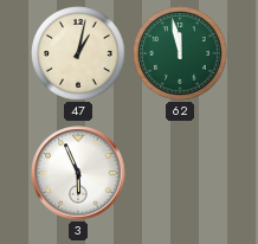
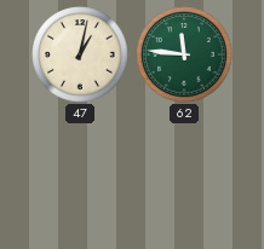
62: 11:58 -> 11:46
3: 5:56 -> none
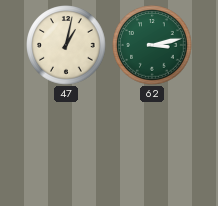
62: 11:46 -> 3:13
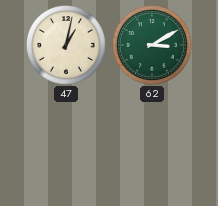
62: 3:13 -> 3:10
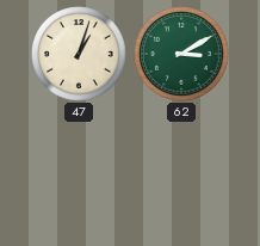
47: 1:02 -> 1:03
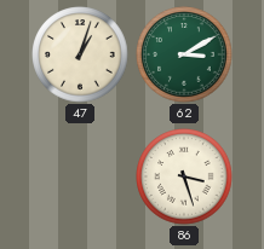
86: none -> 3:27
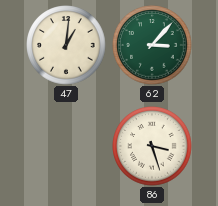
47: 1:03 -> 1:01
62: 3:10 -> 3:07
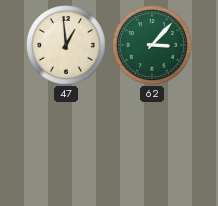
47: 1:01 -> 12:59
86: 3:27 -> none
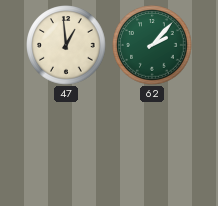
62: 3:07 -> 2:07
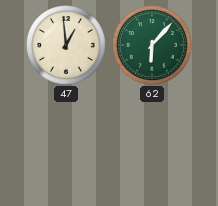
62: 2:07 -> 6:07
